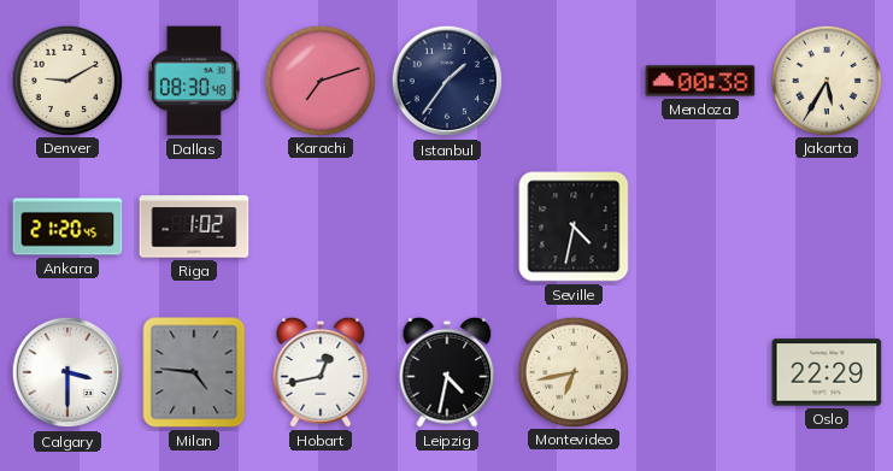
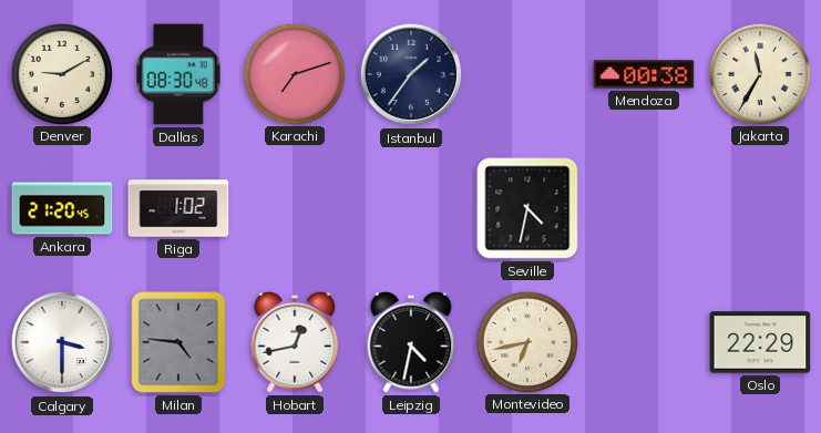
Jakarta: 5:35 -> 11:35
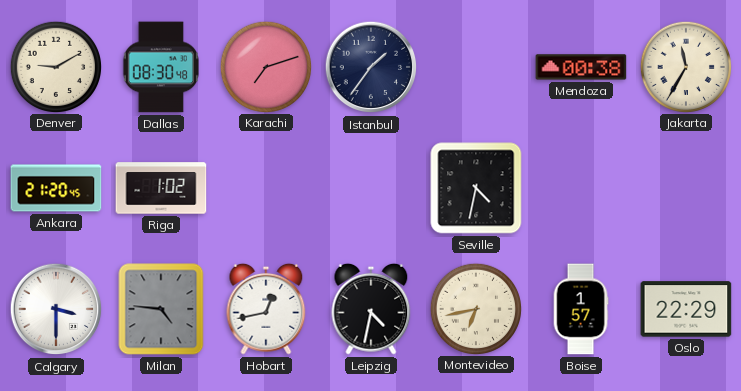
Boise: none -> 1:57
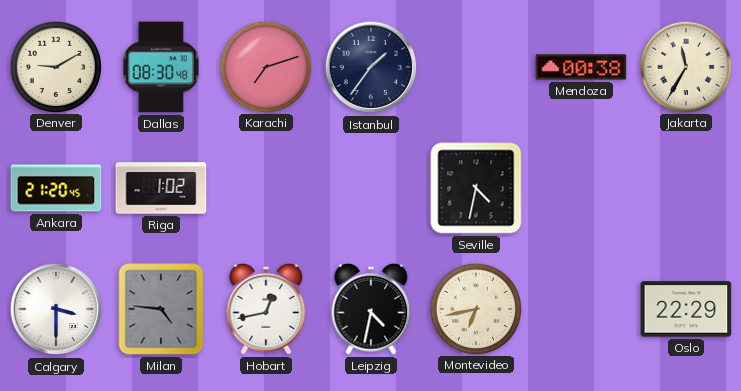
Boise: 1:57 -> none
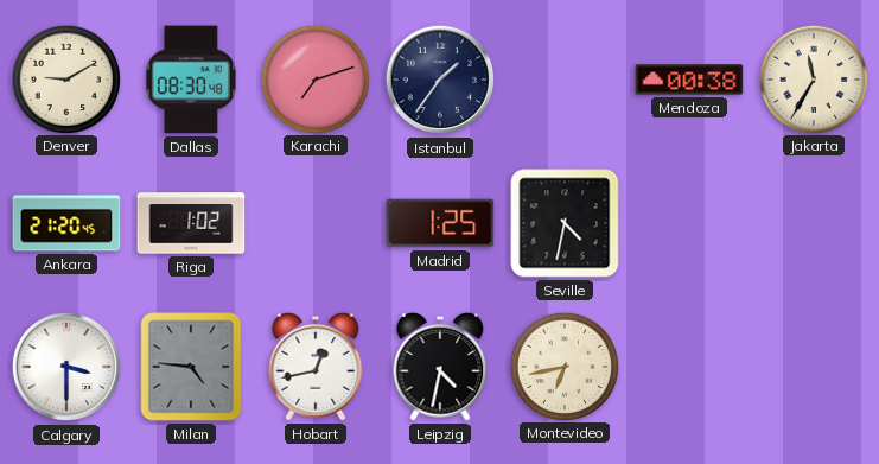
Madrid: none -> 1:25
Oslo: 22:29 -> none
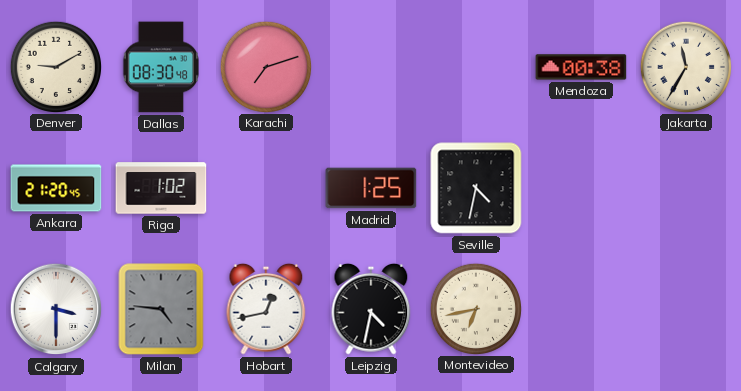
Istanbul: 1:36 -> none
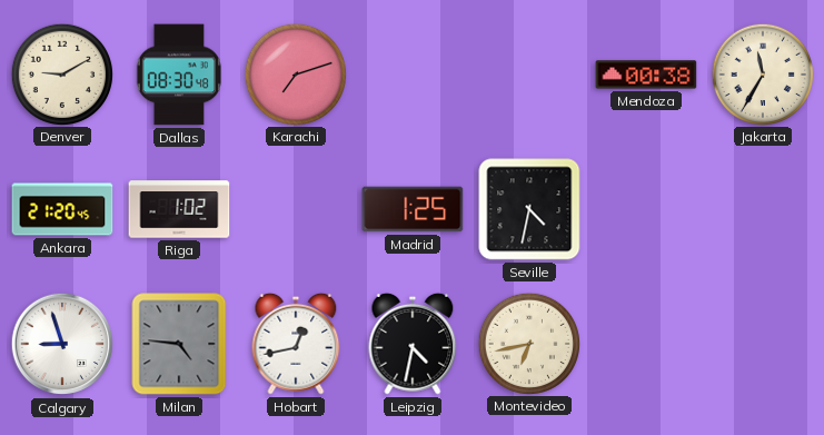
Calgary: 3:30 -> 8:57
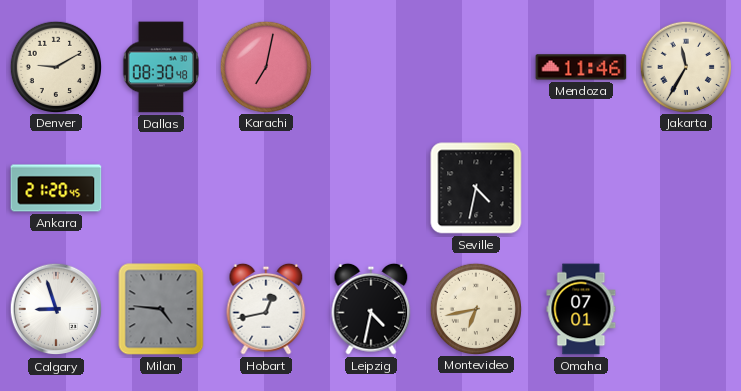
Karachi: 7:12 -> 7:02
Mendoza: 00:38 -> 11:46
Riga: 1:02 -> none
Madrid: 1:25 -> none
Omaha: none -> 07:01
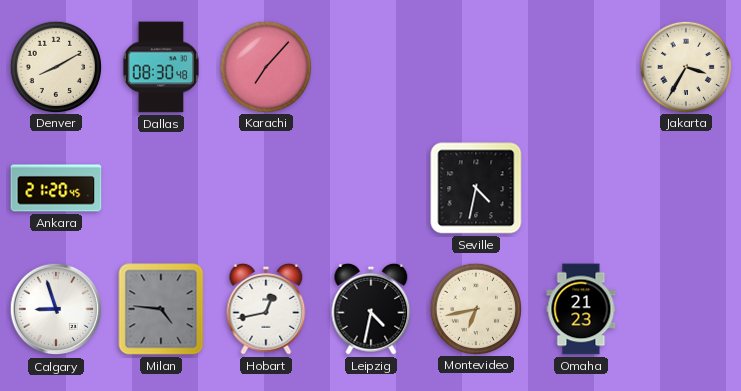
Denver: 9:10 -> 8:10
Karachi: 7:02 -> 7:07
Mendoza: 11:46 -> none
Jakarta: 11:35 -> 3:35
Omaha: 07:01 -> 21:23
